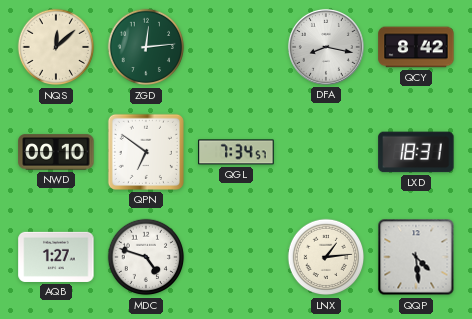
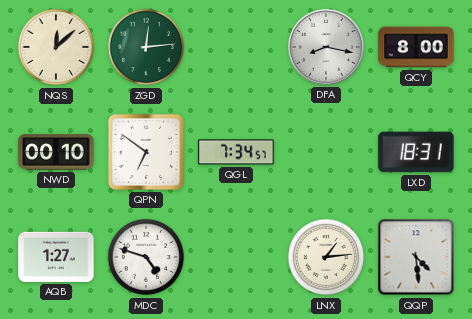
QCY: 8:42 -> 8:00
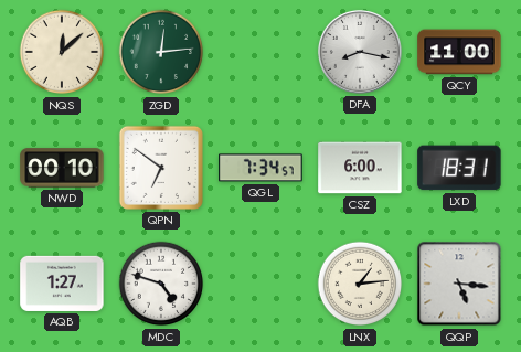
QCY: 8:00 -> 11:00
CSZ: none -> 6:00
QQP: 4:29 -> 5:16
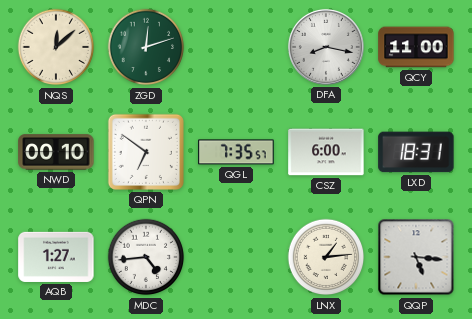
ZGD: 12:14 -> 12:12
QGL: 7:34 -> 7:35
MDC: 4:48 -> 4:44
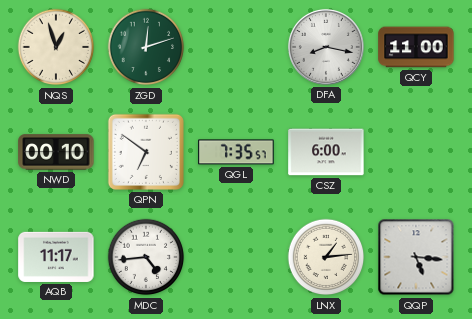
NQS: 12:08 -> 12:57
LXD: 18:31 -> none
AQB: 1:27 -> 11:17
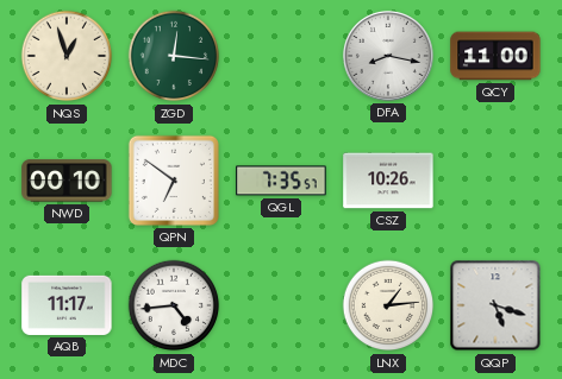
ZGD: 12:12 -> 12:16
CSZ: 6:00 -> 10:26
QQP: 5:16 -> 5:18
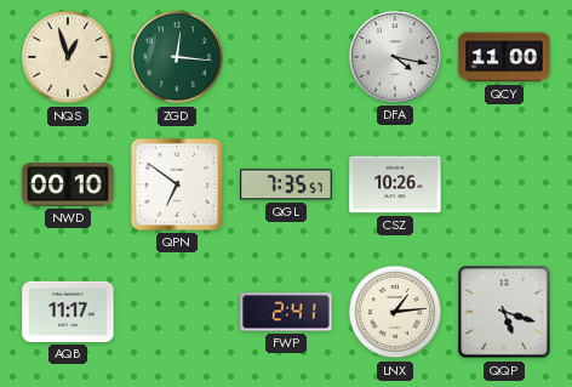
DFA: 8:17 -> 4:17
MDC: 4:44 -> none
FWP: none -> 2:41
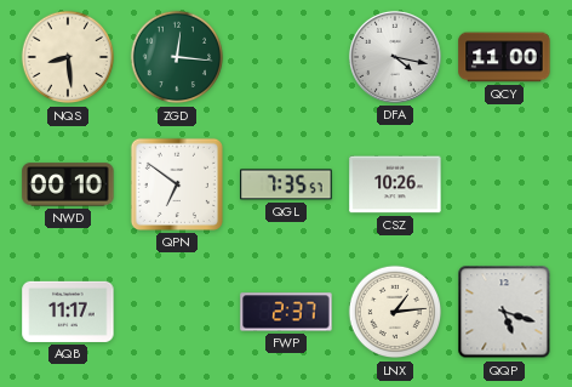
NQS: 12:57 -> 8:29
FWP: 2:41 -> 2:37
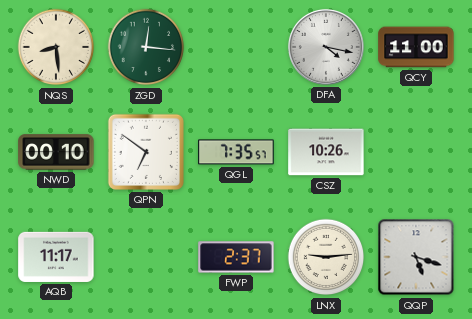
LNX: 1:14 -> 9:14
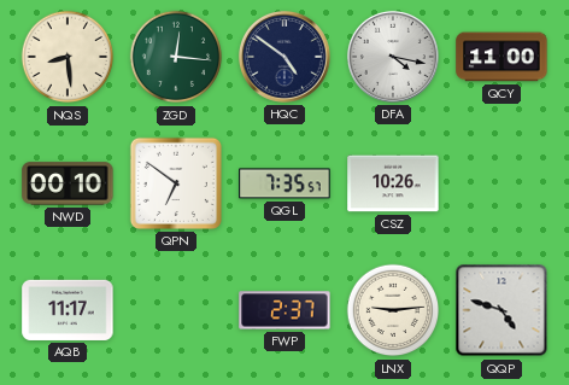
HQC: none -> 4:51
QQP: 5:18 -> 4:48
